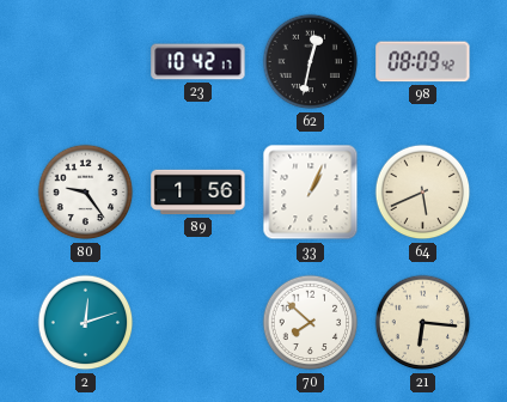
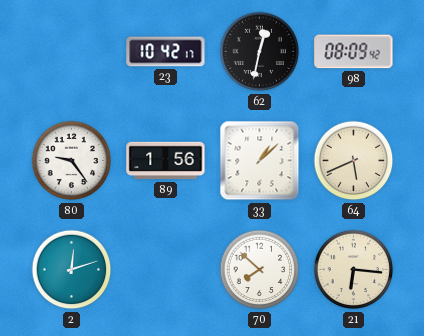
33: 1:04 -> 1:08
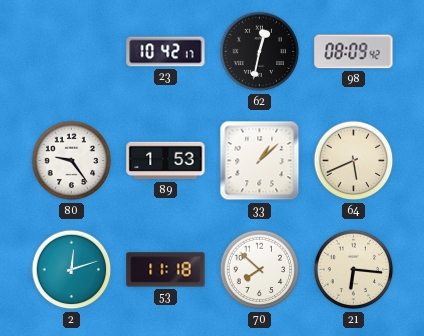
89: 1:56 -> 1:53
53: none -> 11:18
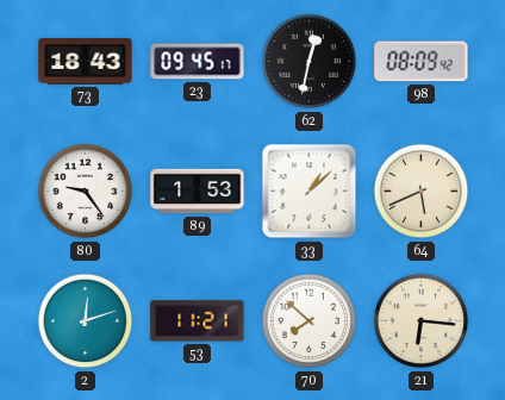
73: none -> 18:43
23: 10:42 -> 09:45
53: 11:18 -> 11:21
